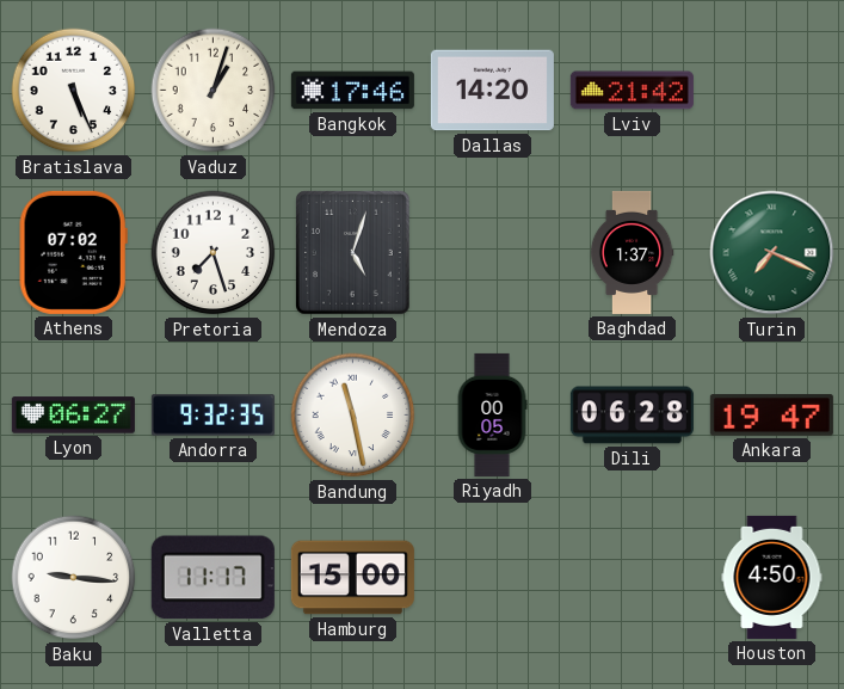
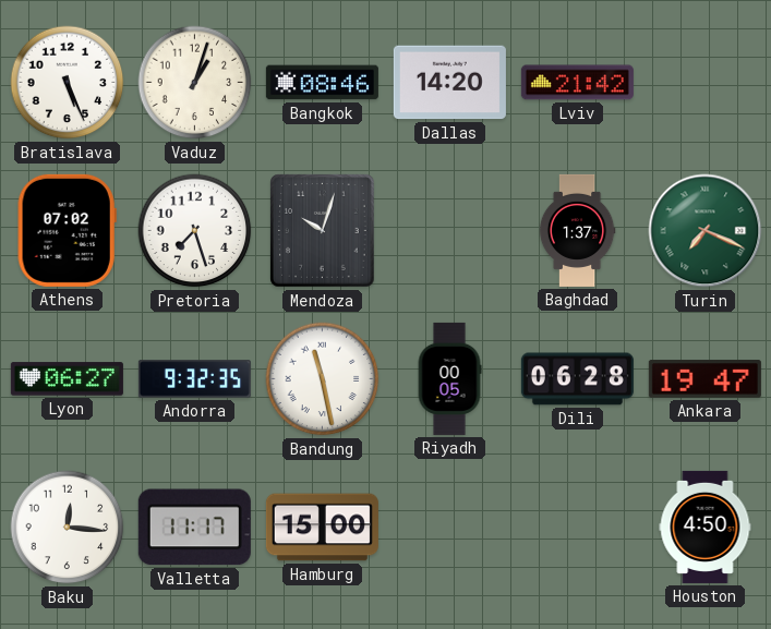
Bangkok: 17:46 -> 08:46
Mendoza: 5:03 -> 10:03
Baku: 9:16 -> 12:16
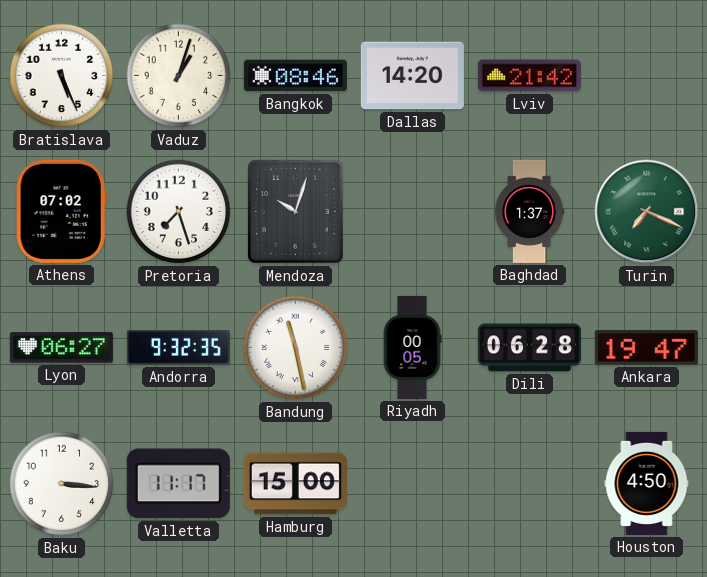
Baku: 12:16 -> 3:16
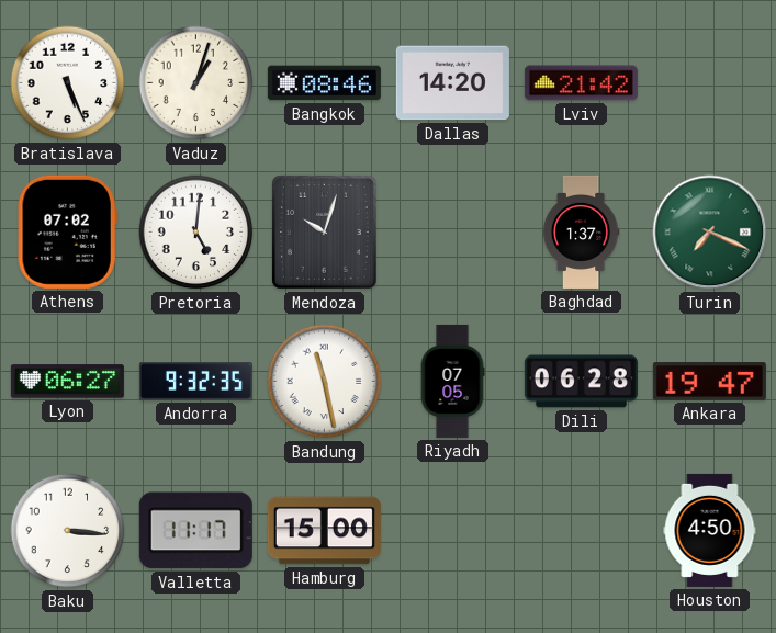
Pretoria: 7:27 -> 5:01
Riyadh: 00:05 -> 07:05
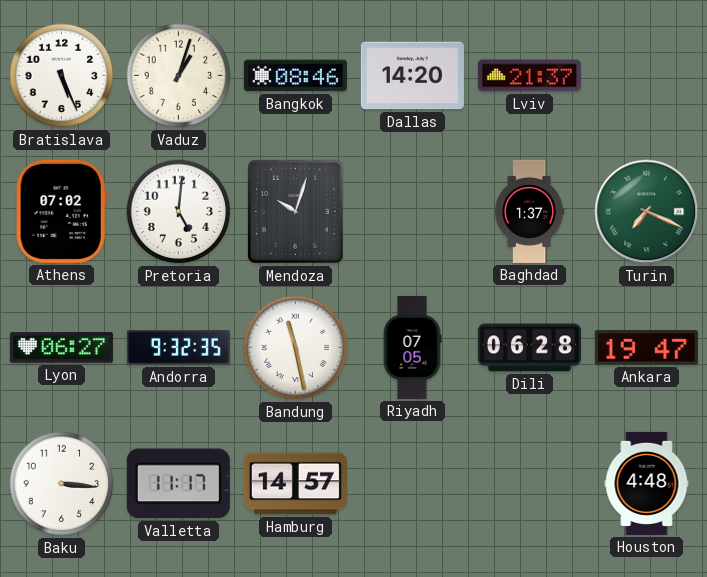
Lviv: 21:42 -> 21:37
Hamburg: 15:00 -> 14:57
Houston: 4:50 -> 4:48
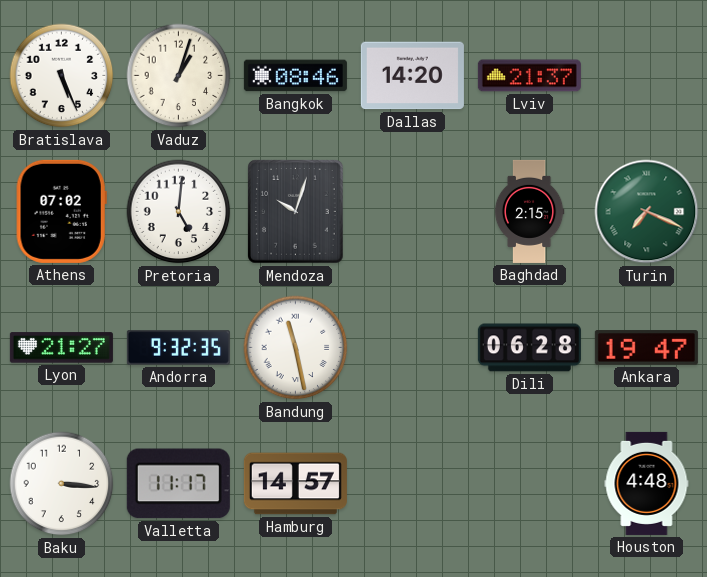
Baghdad: 1:37 -> 2:15
Lyon: 06:27 -> 21:27
Riyadh: 07:05 -> none
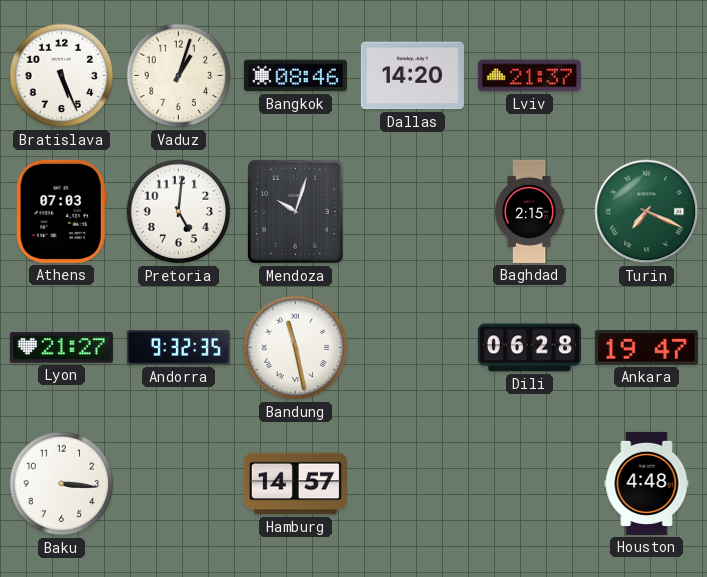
Athens: 07:02 -> 07:03
Valletta: 11:17 -> none
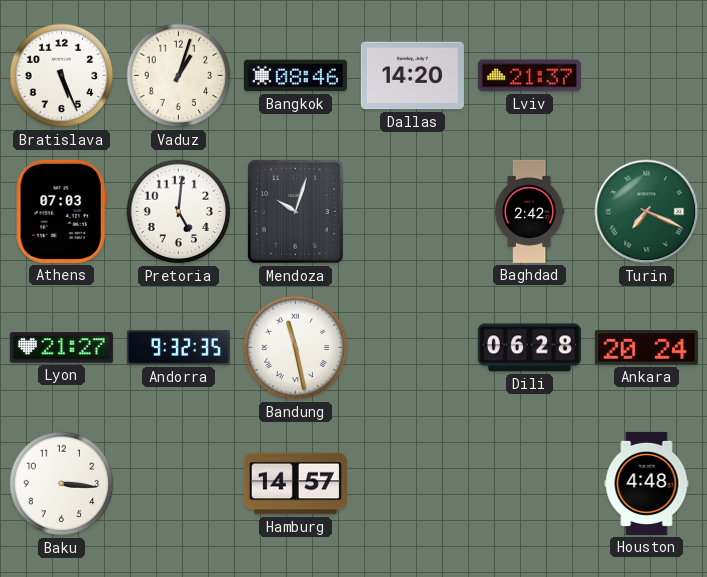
Baghdad: 2:15 -> 2:42
Ankara: 19:47 -> 20:24
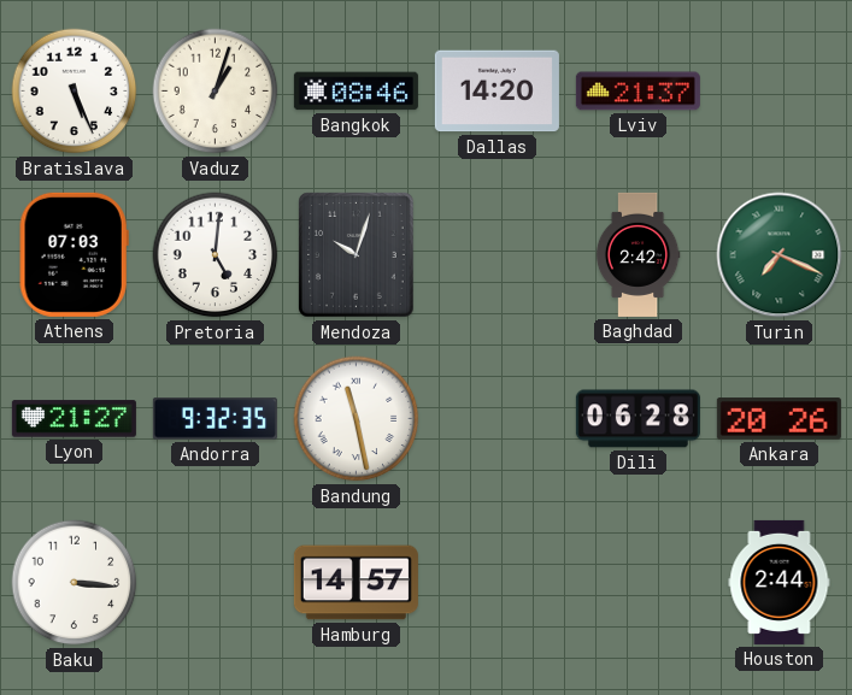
Ankara: 20:24 -> 20:26
Houston: 4:48 -> 2:44
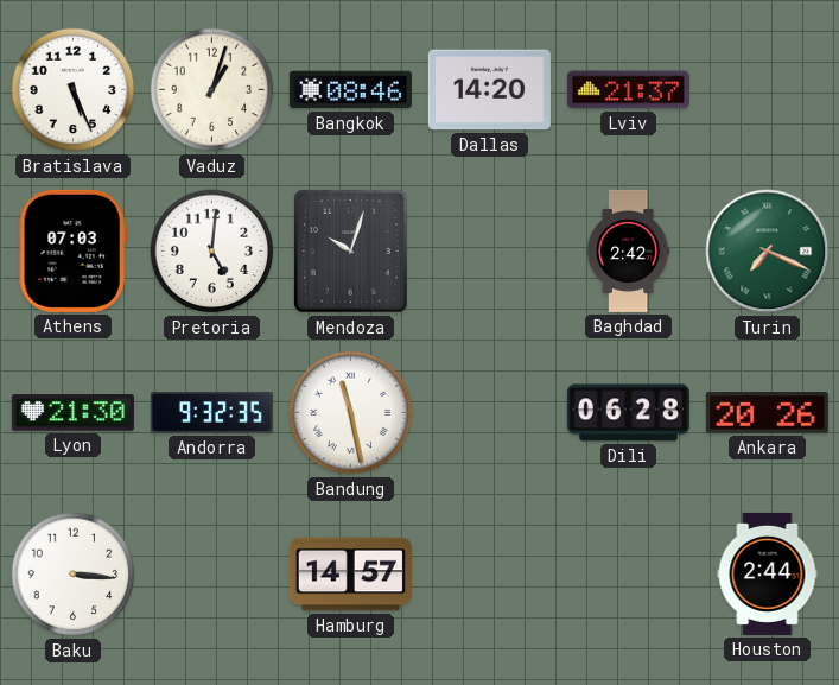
Lyon: 21:27 -> 21:30
